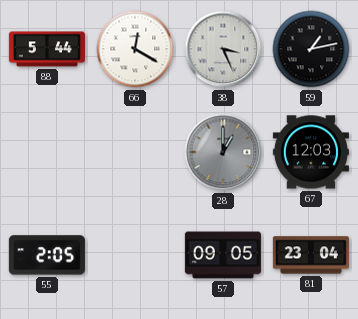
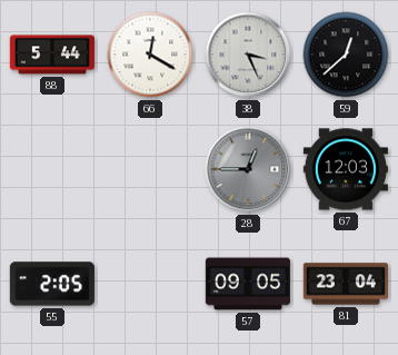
59: 1:13 -> 12:38
28: 1:00 -> 12:45
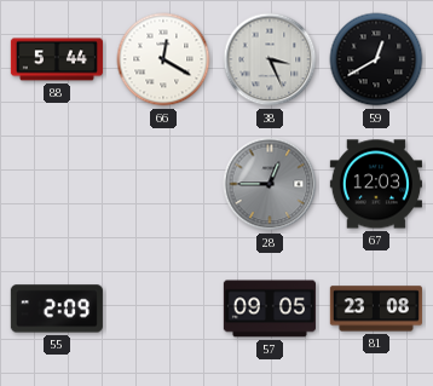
59: 12:38 -> 12:40
55: 2:05 -> 2:09
81: 23:04 -> 23:08
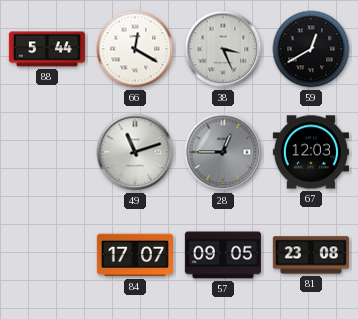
49: none -> 11:12
55: 2:09 -> none
84: none -> 17:07
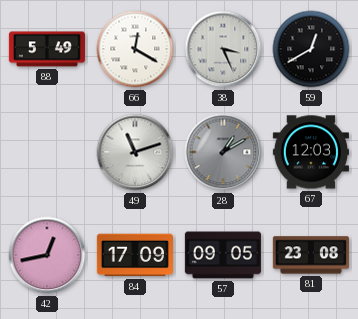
88: 5:44 -> 5:49
28: 12:45 -> 1:10
42: none -> 12:43
84: 17:07 -> 17:09
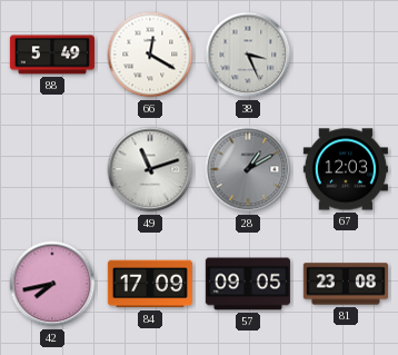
59: 12:40 -> none
42: 12:43 -> 7:43
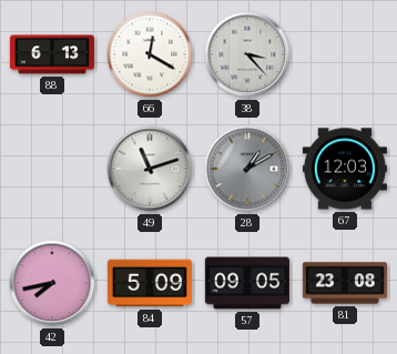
88: 5:49 -> 6:13
38: 3:26 -> 3:23
84: 17:09 -> 5:09
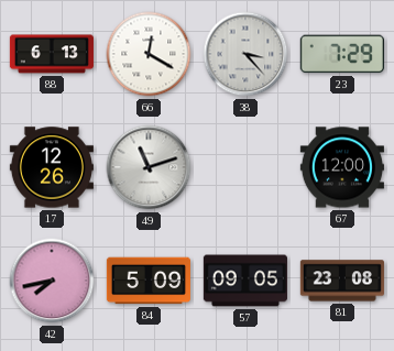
23: none -> 7:29
17: none -> 12:26
28: 1:10 -> none
67: 12:03 -> 12:00
